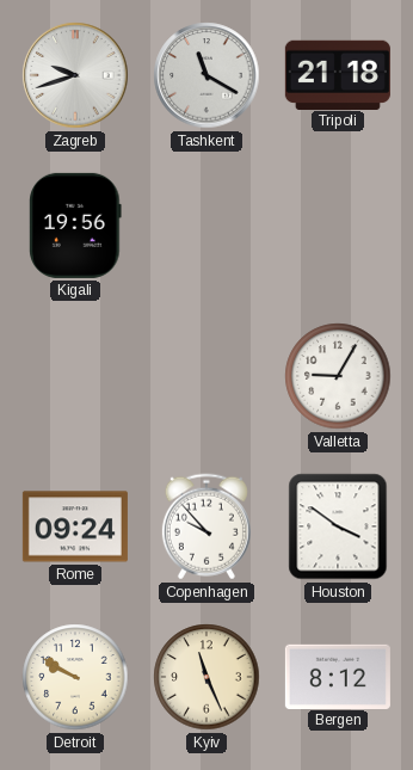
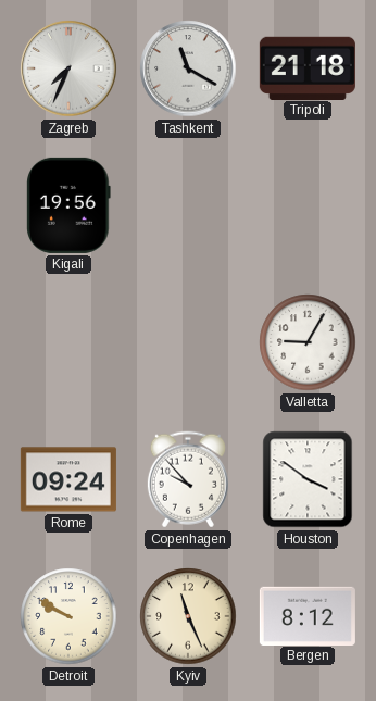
Zagreb: 9:42 -> 7:34
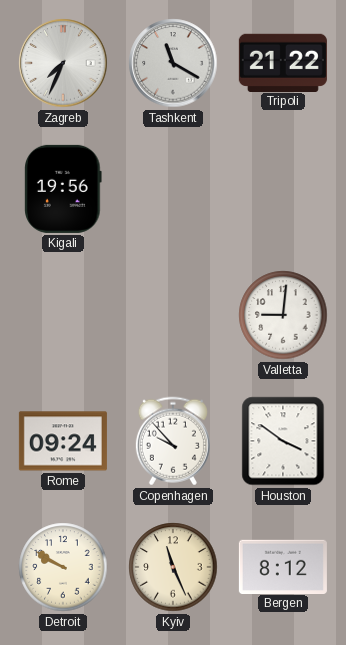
Tripoli: 21:18 -> 21:22
Valletta: 9:05 -> 9:01
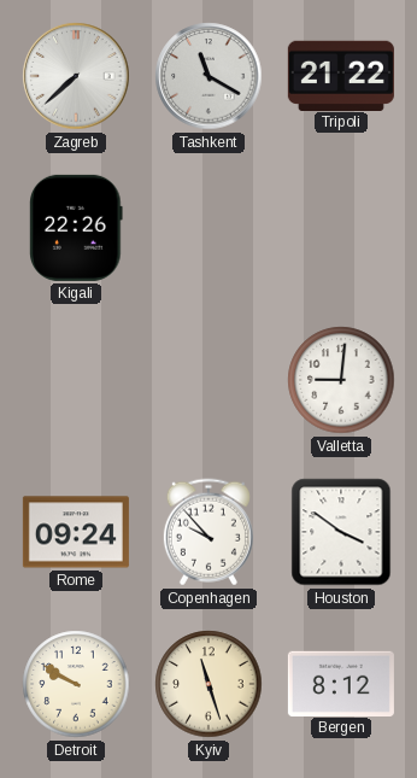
Zagreb: 7:34 -> 7:38
Kigali: 19:56 -> 22:26
Kyiv: 11:26 -> 11:27
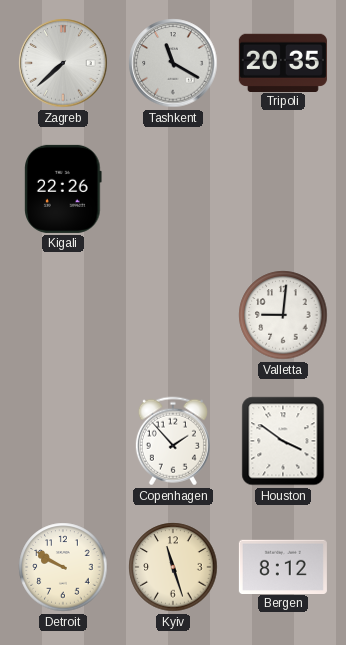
Tripoli: 21:22 -> 20:35
Rome: 09:24 -> none
Copenhagen: 9:53 -> 1:53
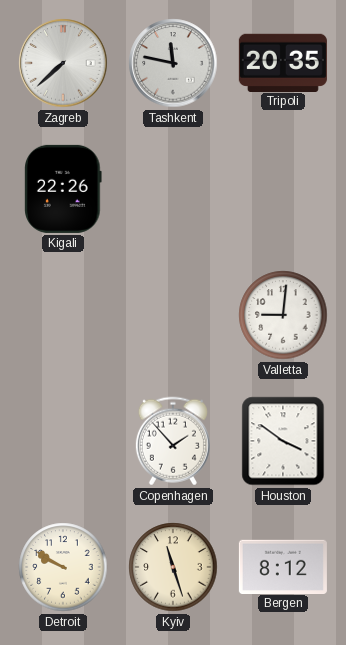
Tashkent: 11:20 -> 11:47
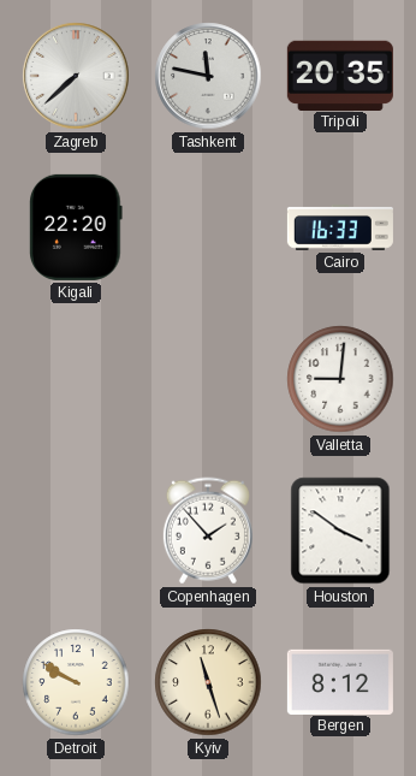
Kigali: 22:26 -> 22:20
Cairo: none -> 16:33
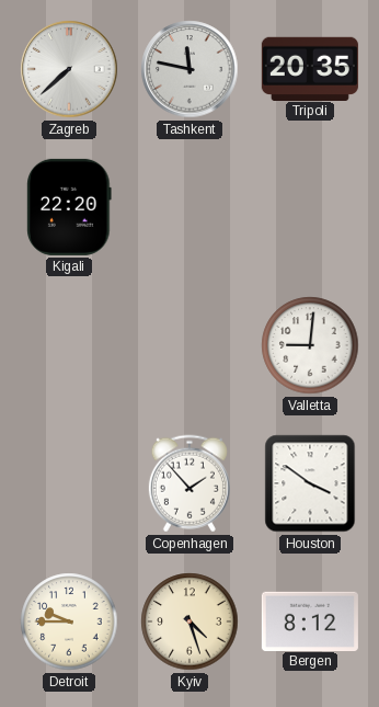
Cairo: 16:33 -> none
Detroit: 9:50 -> 9:45
Kyiv: 11:27 -> 4:27
